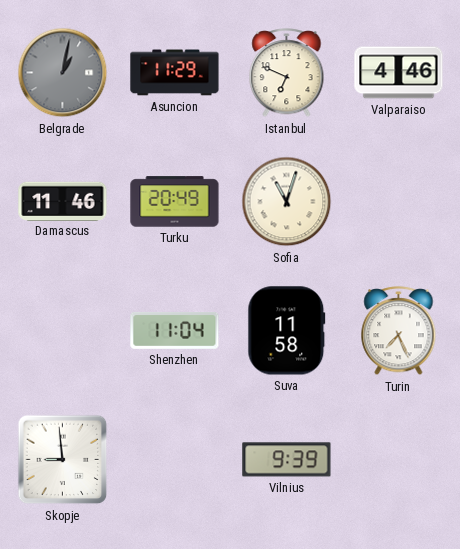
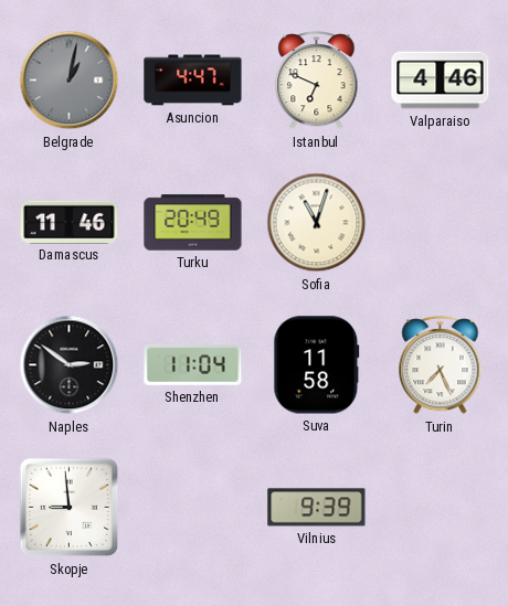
Asuncion: 11:29 -> 4:47
Naples: none -> 2:51
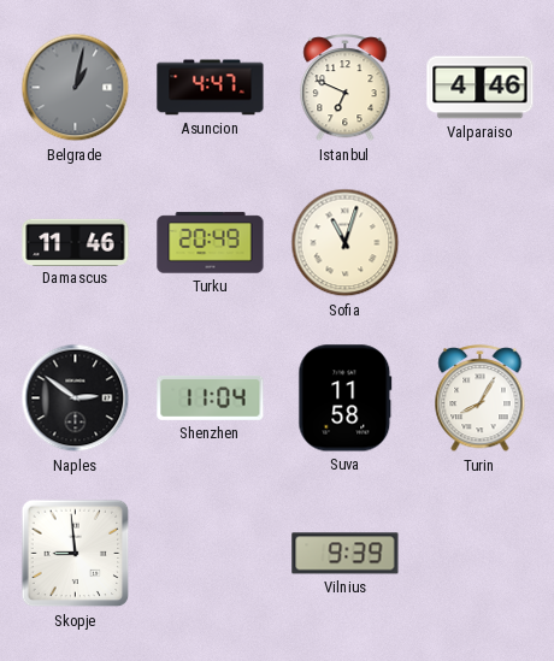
Turin: 7:26 -> 8:05
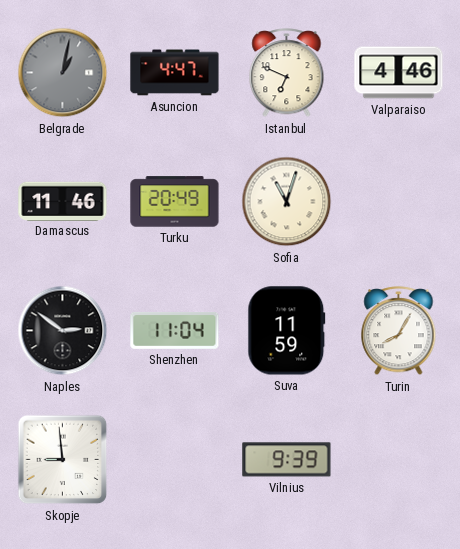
Suva: 11:58 -> 11:59
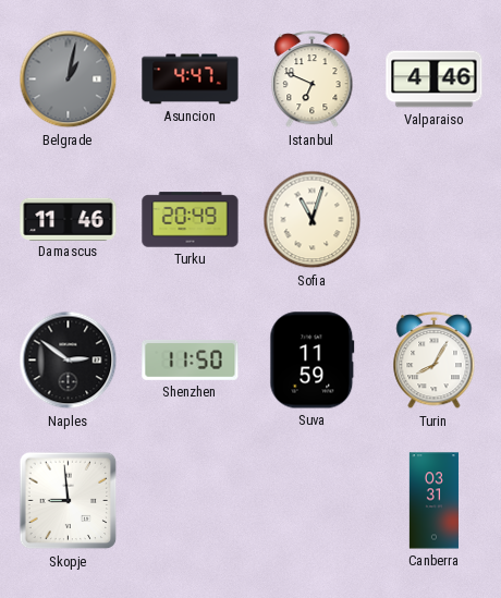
Shenzhen: 11:04 -> 11:50
Vilnius: 9:39 -> none
Canberra: none -> 03:31
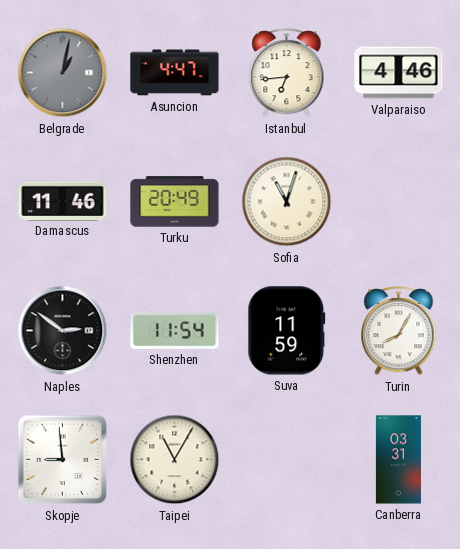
Istanbul: 6:49 -> 6:44
Shenzhen: 11:50 -> 11:54
Taipei: none -> 11:05
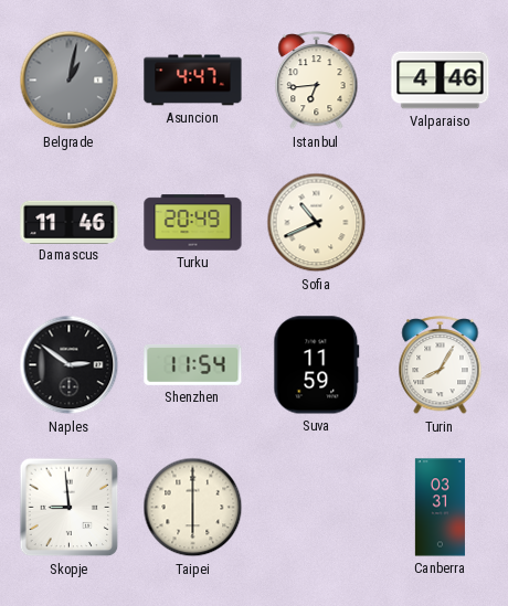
Sofia: 11:03 -> 10:41
Taipei: 11:05 -> 6:00
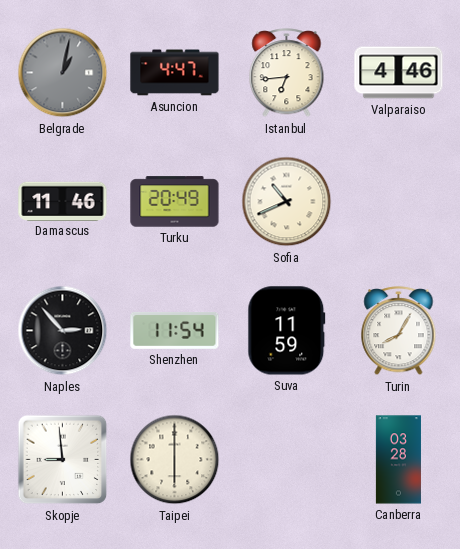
Naples: 2:51 -> 2:53
Canberra: 03:31 -> 03:28
